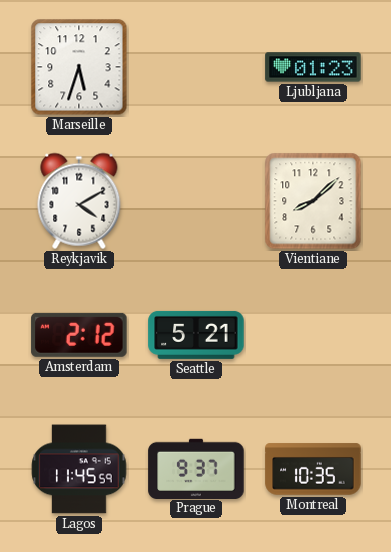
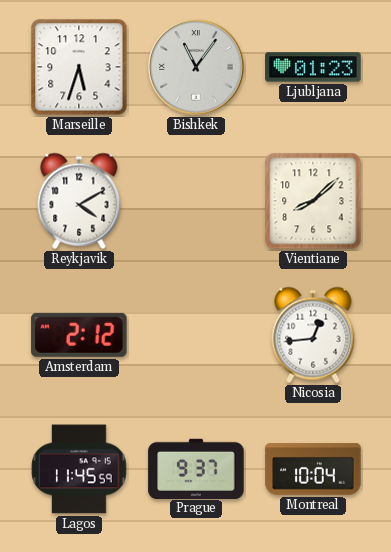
Bishkek: none -> 11:06
Seattle: 5:21 -> none
Nicosia: none -> 12:44
Montreal: 10:35 -> 10:04
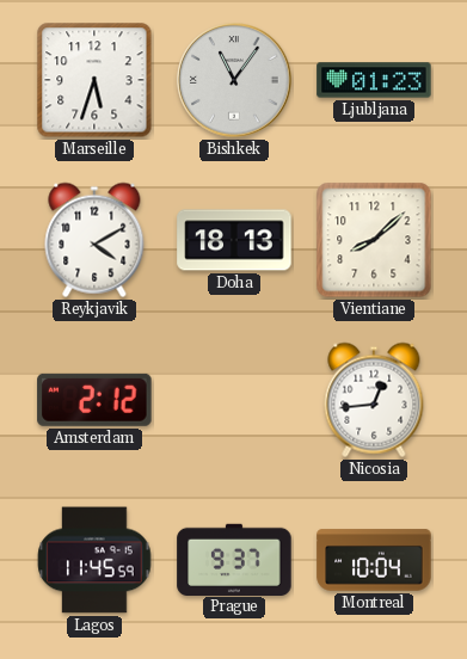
Doha: none -> 18:13
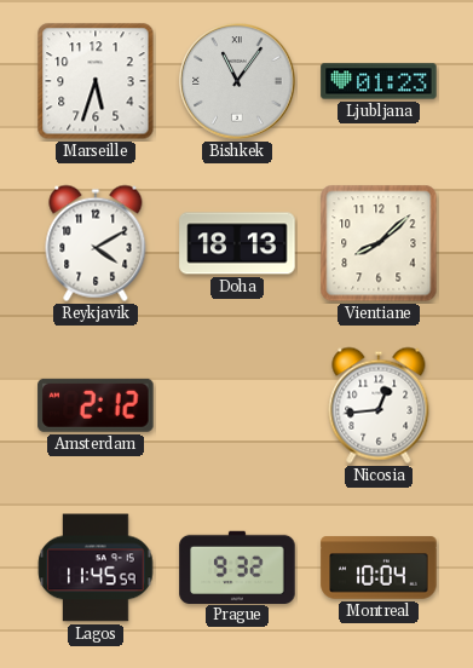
Prague: 9:37 -> 9:32
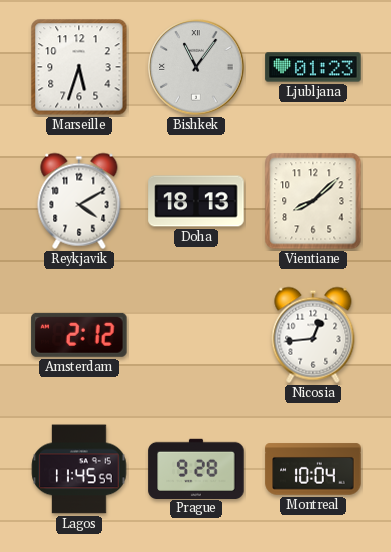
Prague: 9:32 -> 9:28
